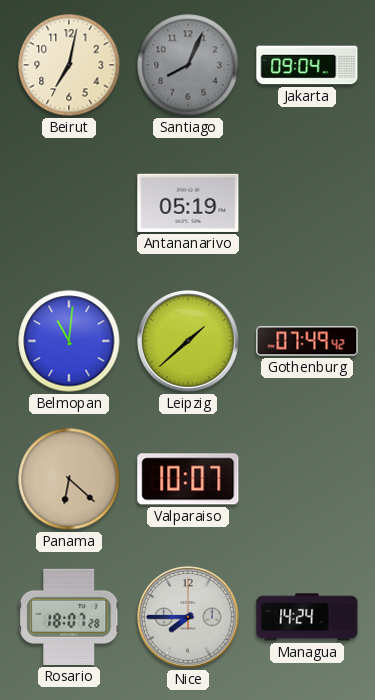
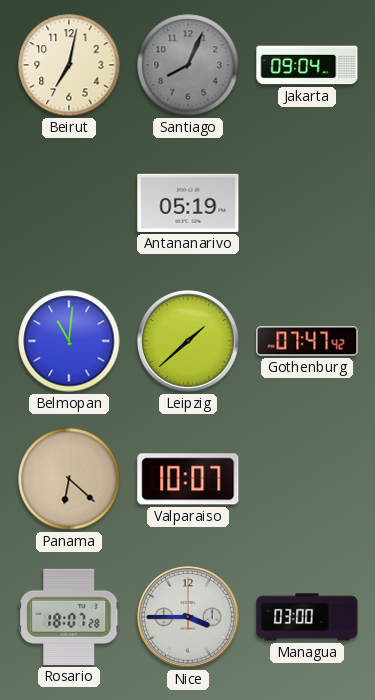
Gothenburg: 07:49 -> 07:47
Nice: 7:45 -> 3:45
Managua: 14:24 -> 03:00
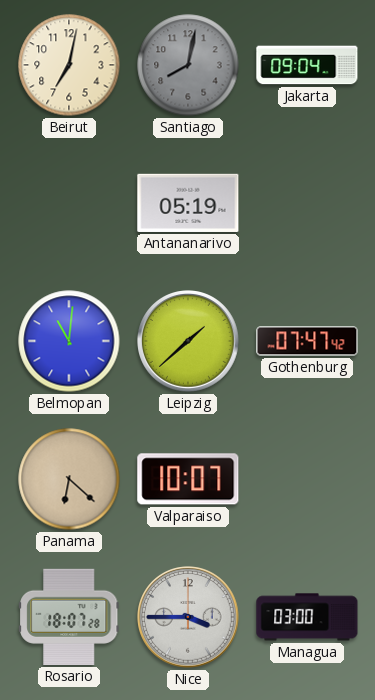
Santiago: 8:04 -> 8:02
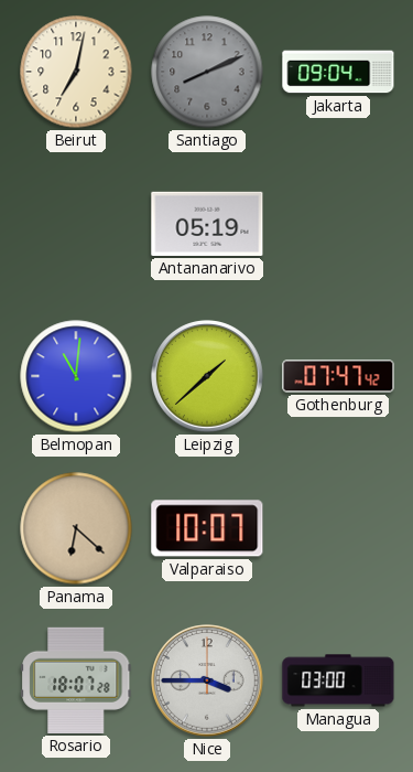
Santiago: 8:02 -> 8:11
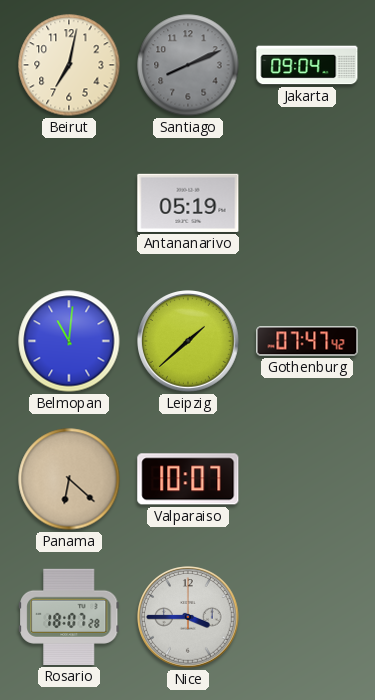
Managua: 03:00 -> none
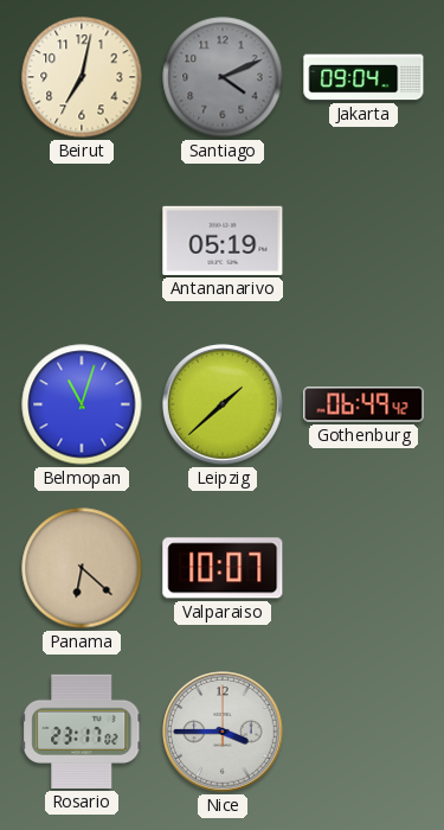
Santiago: 8:11 -> 4:11
Belmopan: 11:01 -> 11:03
Gothenburg: 07:47 -> 06:49
Rosario: 18:07 -> 23:17
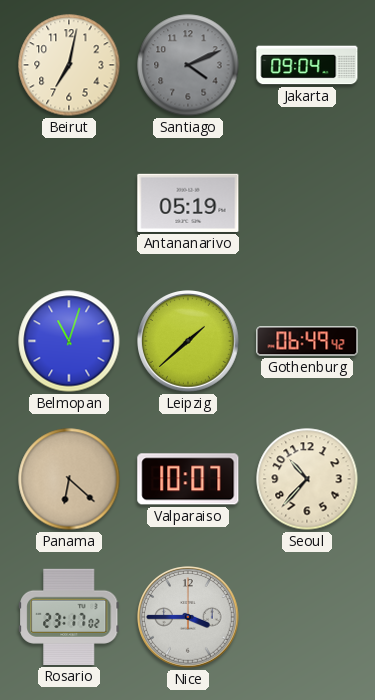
Seoul: none -> 10:37
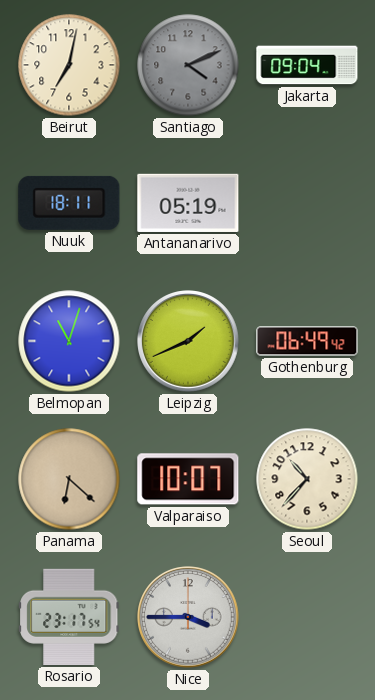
Nuuk: none -> 18:11
Leipzig: 1:38 -> 1:41
Rosario: 23:17:02 -> 23:17:54
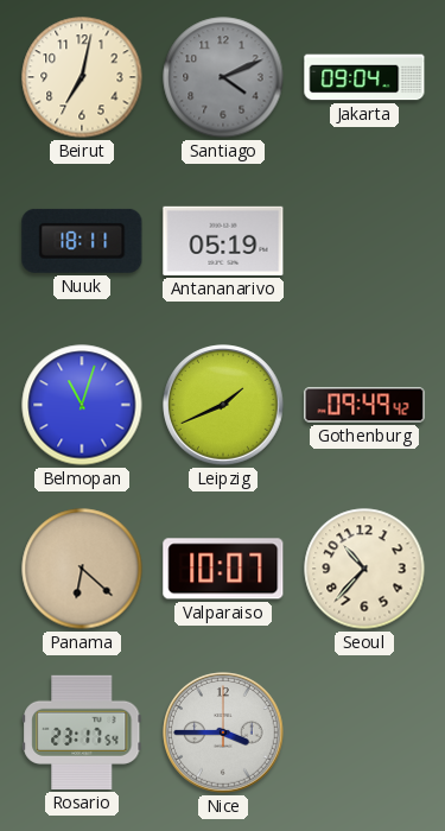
Gothenburg: 06:49 -> 09:49
